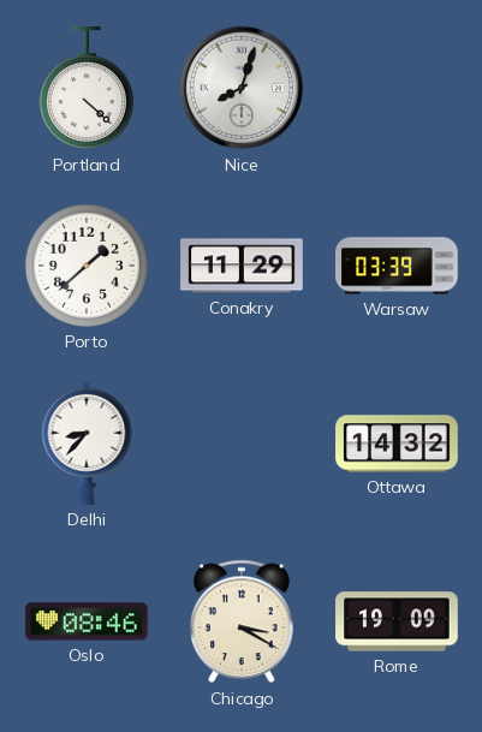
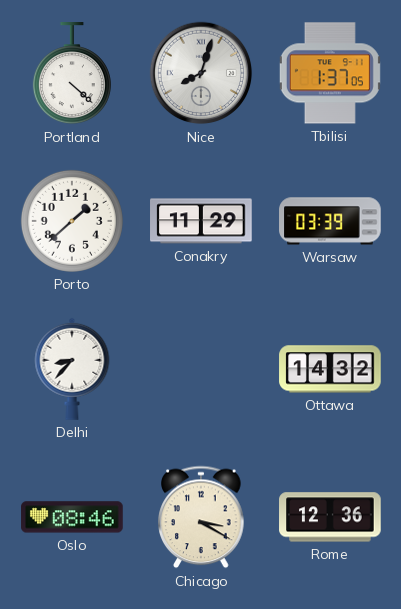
Tbilisi: none -> 1:37
Rome: 19:09 -> 12:36
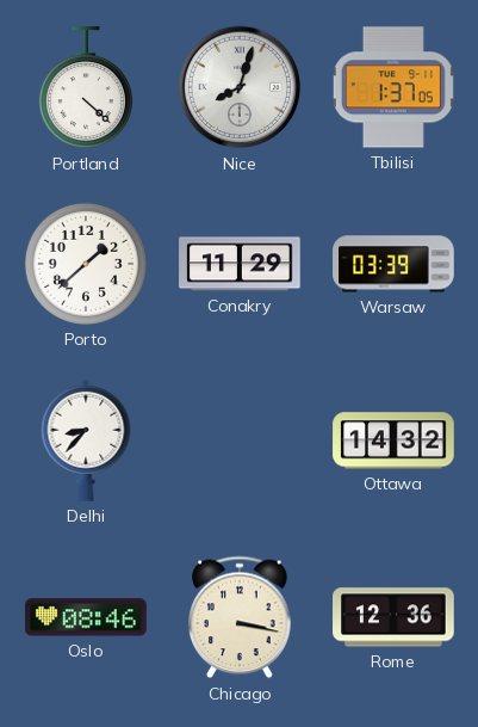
Chicago: 3:20 -> 3:17
